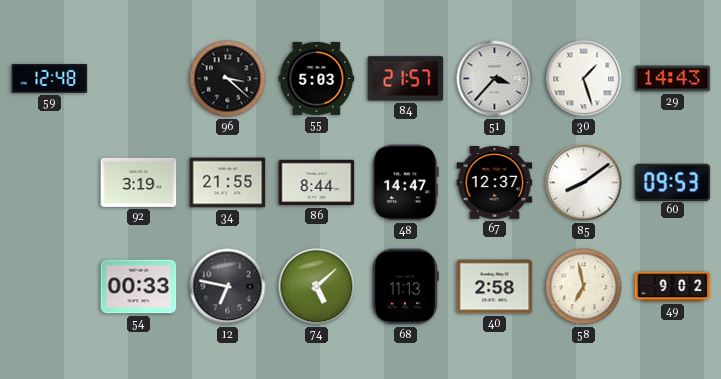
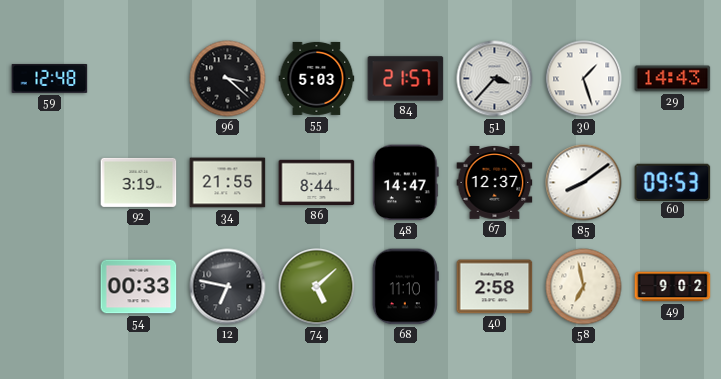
68: 11:13 -> 11:10
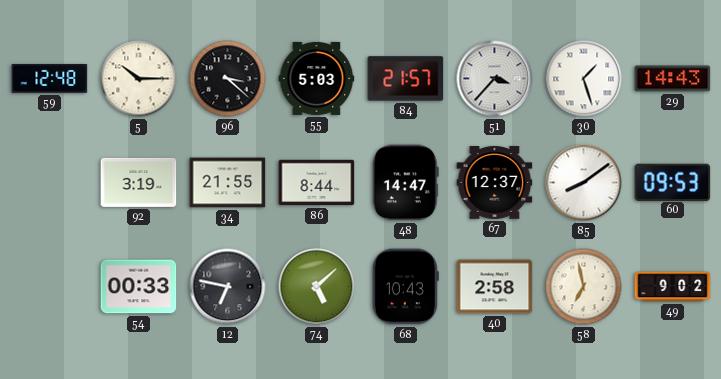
5: none -> 10:15
68: 11:10 -> 10:43
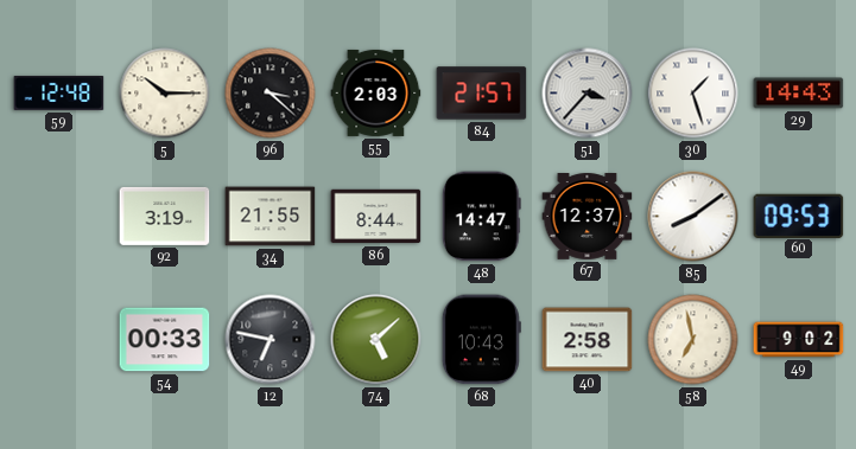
55: 5:03 -> 2:03
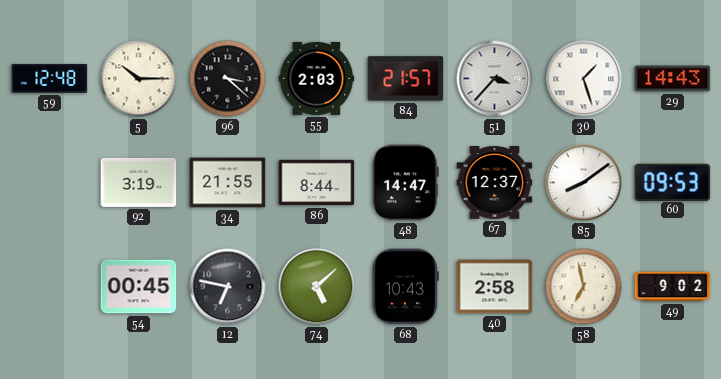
54: 00:33 -> 00:45
